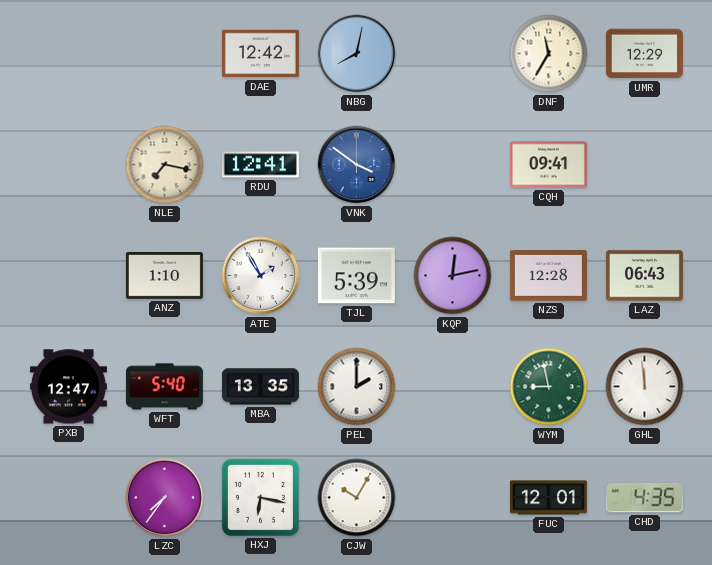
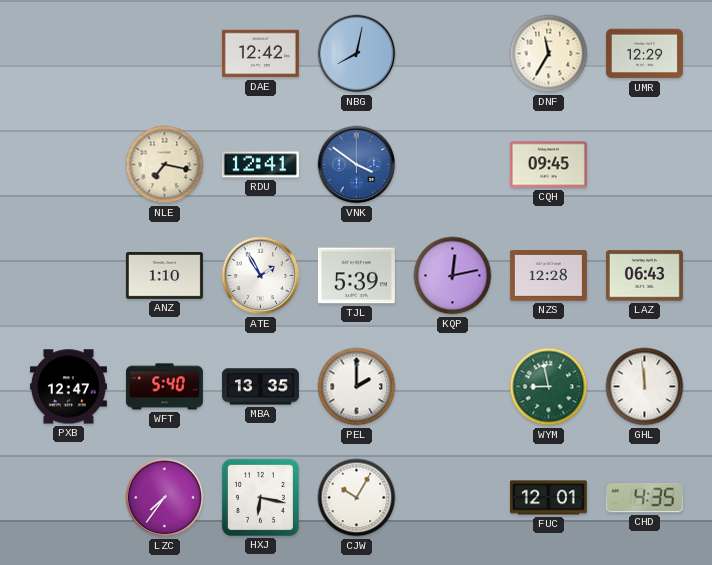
CQH: 09:41 -> 09:45
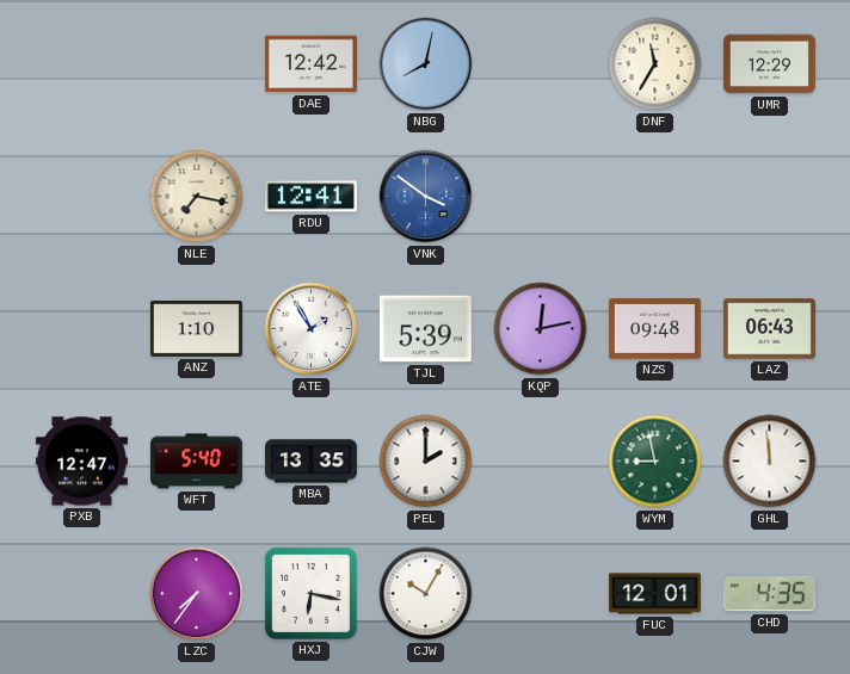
CQH: 09:45 -> none
NZS: 12:28 -> 09:48
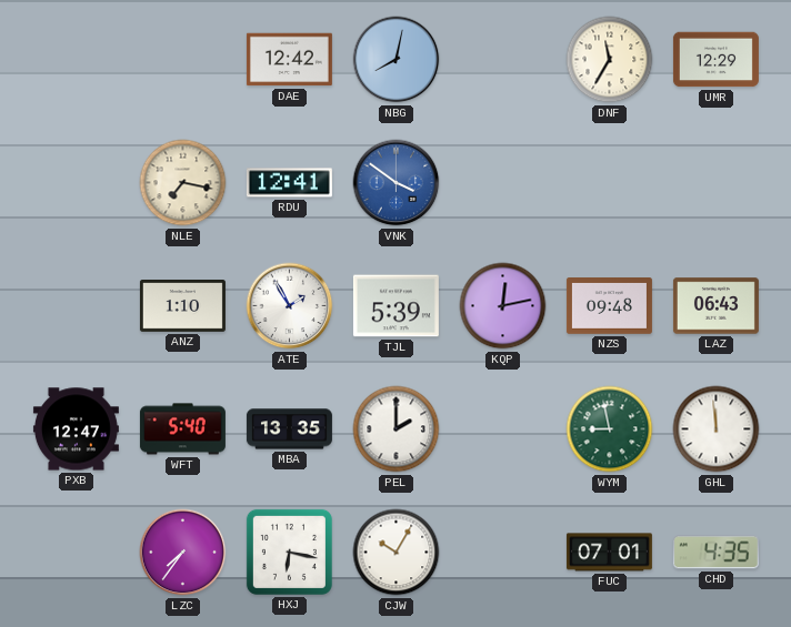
FUC: 12:01 -> 07:01
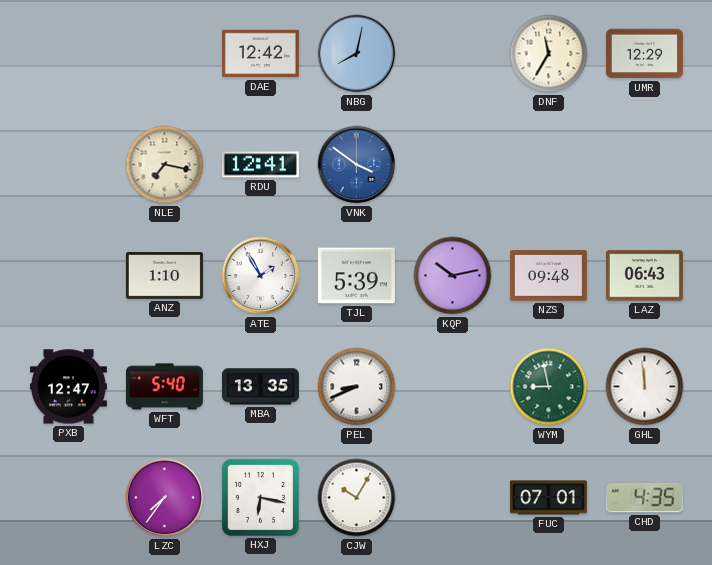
KQP: 12:13 -> 10:13
PEL: 2:00 -> 8:41
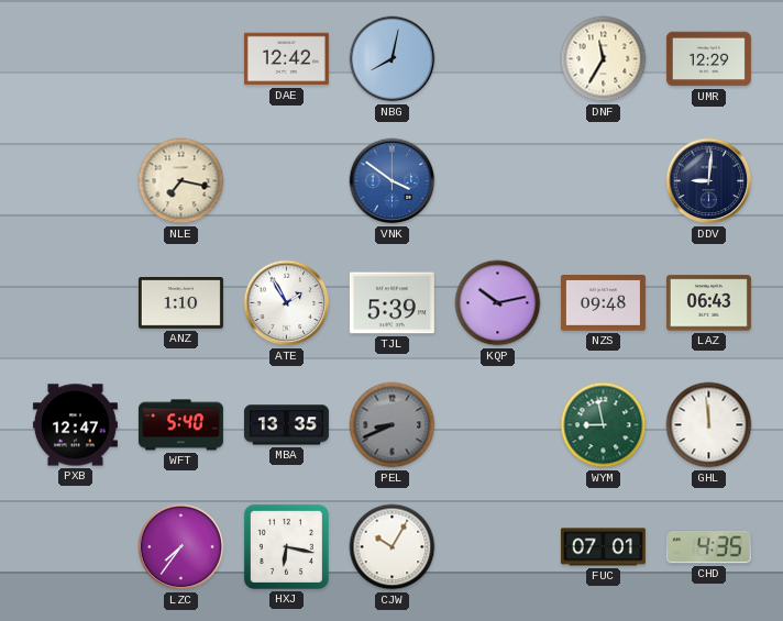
RDU: 12:41 -> none
DDV: none -> 9:01
PEL dial: white -> grey
